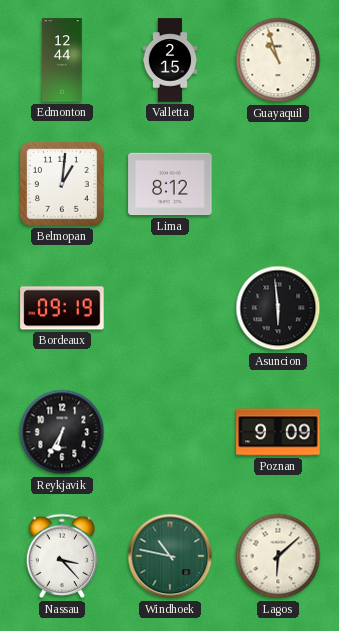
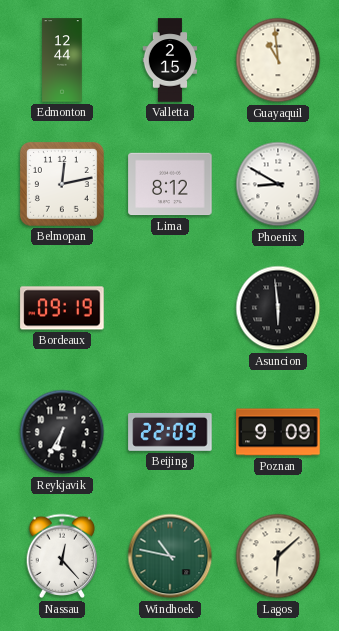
Guayaquil: 10:57 -> 10:59
Belmopan: 1:01 -> 12:13
Phoenix: none -> 8:50
Beijing: none -> 22:09
Nassau: 3:23 -> 12:23
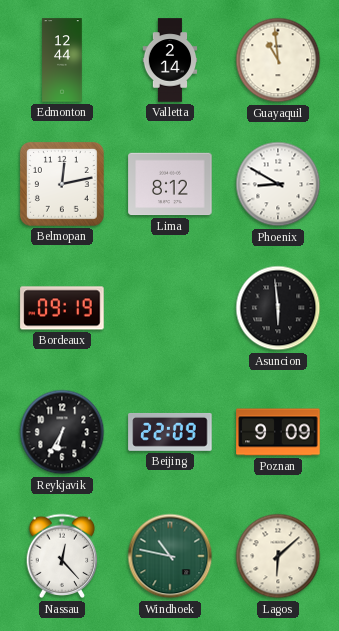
Valletta: 2:15 -> 2:14
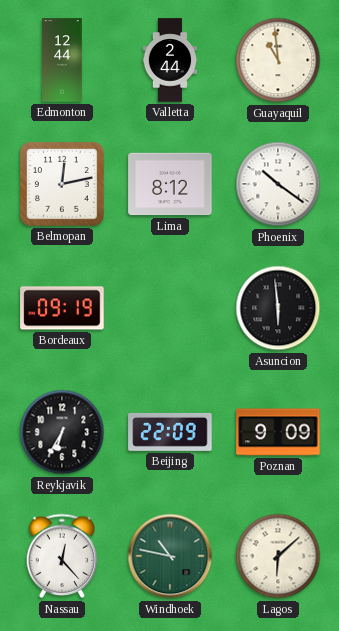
Valletta: 2:14 -> 2:44
Phoenix: 8:50 -> 10:21
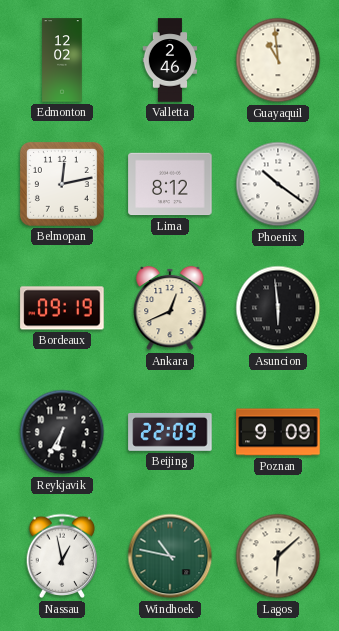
Edmonton: 12:44 -> 12:02
Valletta: 2:44 -> 2:46
Ankara: none -> 12:41
Nassau: 12:23 -> 12:58
